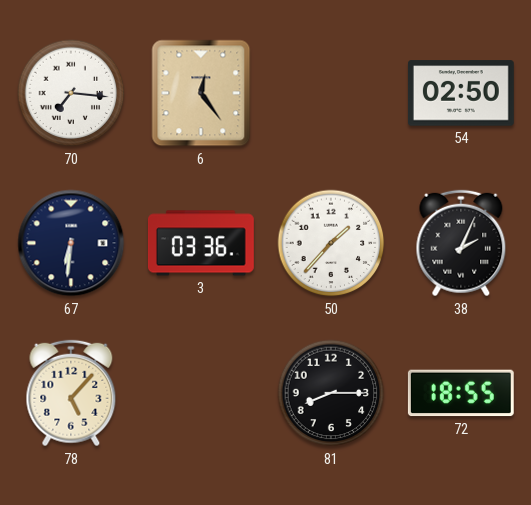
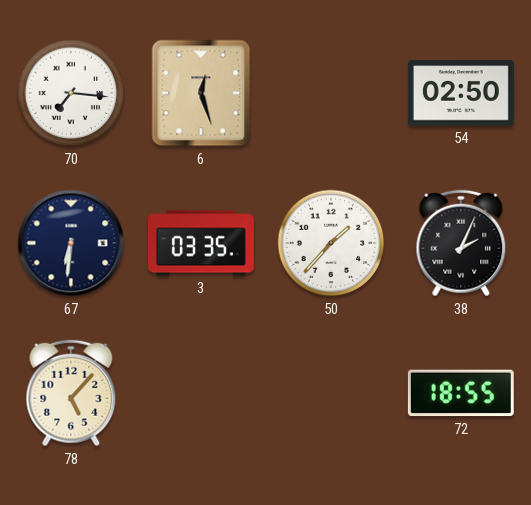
6: 12:24 -> 12:27
3: 03:36 -> 03:35
81: 8:15 -> none
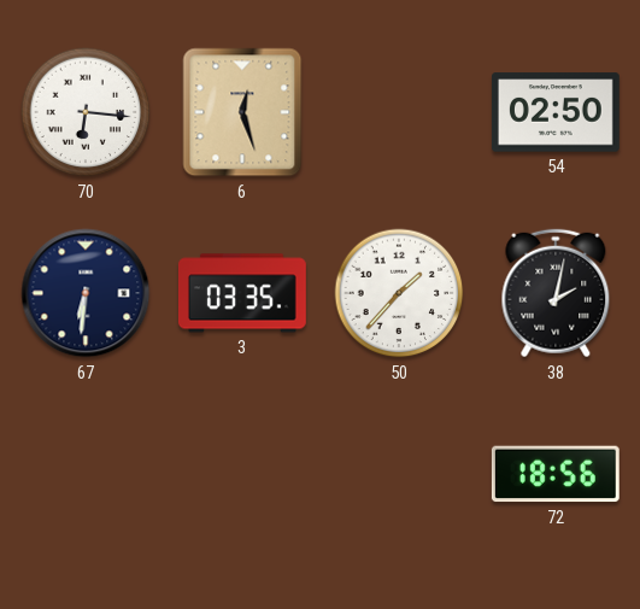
70: 7:16 -> 6:16
38: 2:04 -> 2:02
78: 5:07 -> none
72: 18:55 -> 18:56
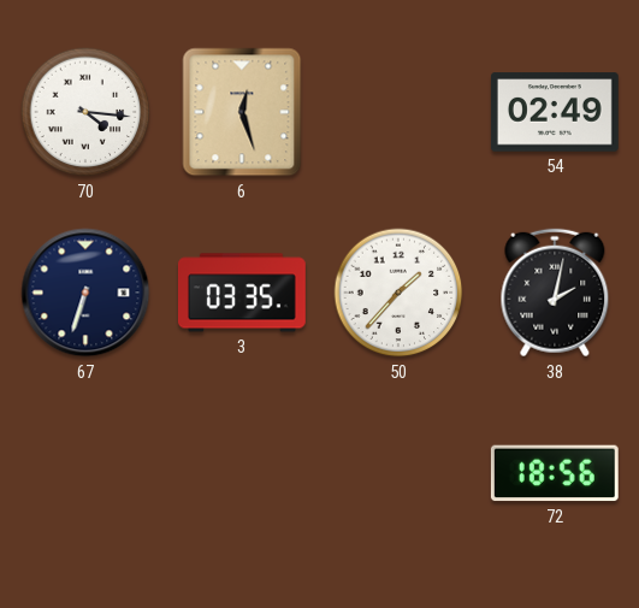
70: 6:16 -> 4:16
54: 02:50 -> 02:49
67: 6:31 -> 6:33
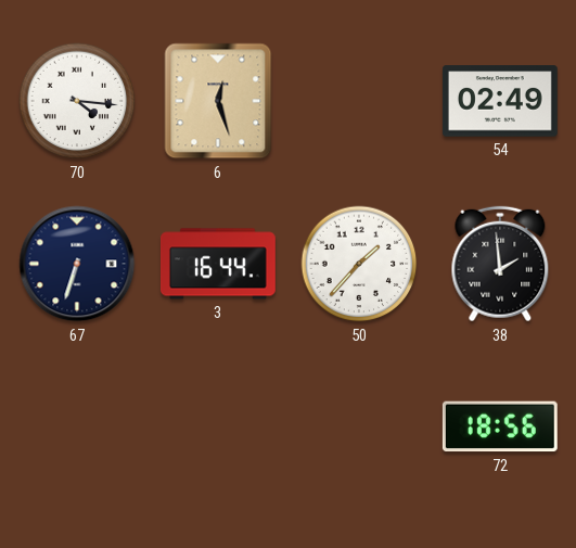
3: 03:35 -> 16:44
38: 2:02 -> 1:59
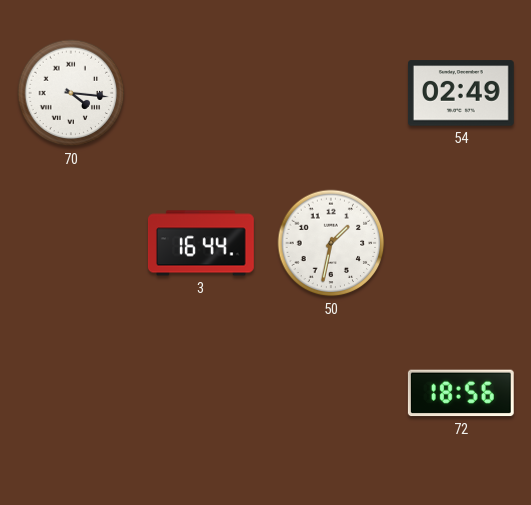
6: 12:27 -> none
67: 6:33 -> none
50: 1:37 -> 1:32
38: 1:59 -> none
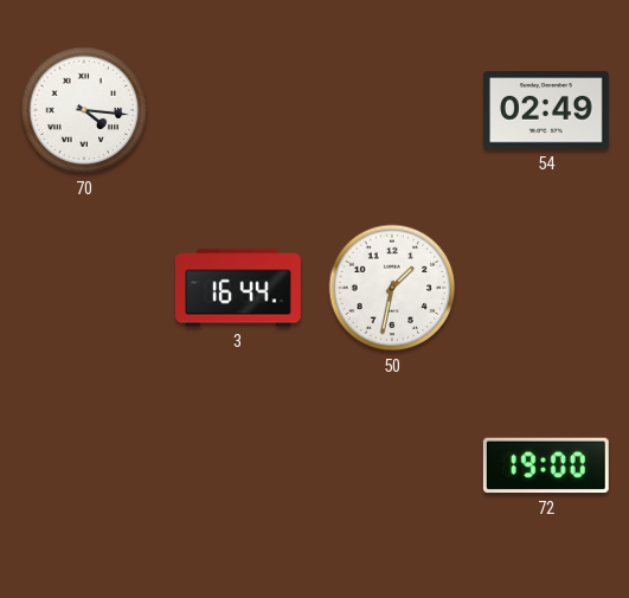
72: 18:56 -> 19:00
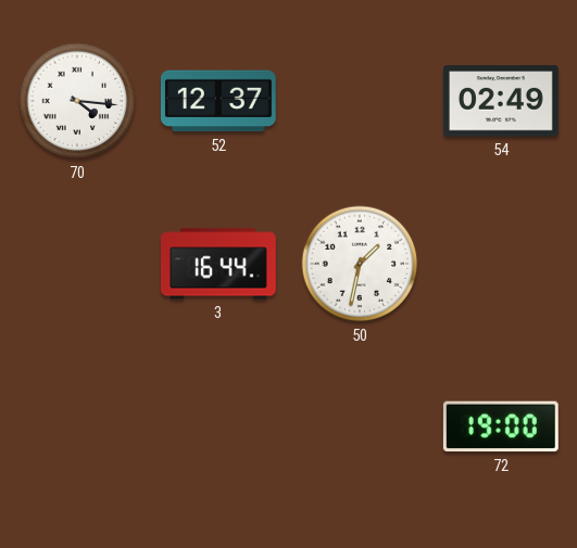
52: none -> 12:37
